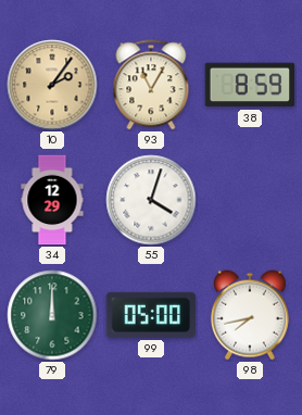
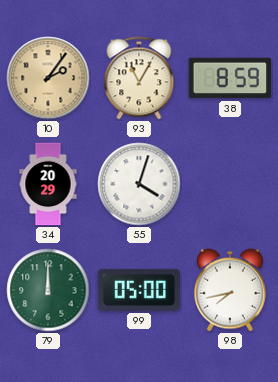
34: 12:29 -> 20:29
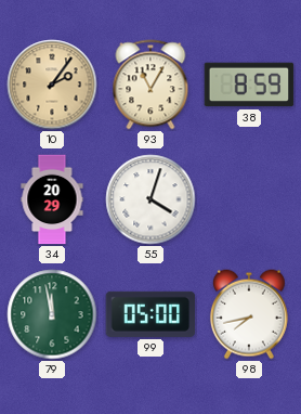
79: 12:00 -> 11:58
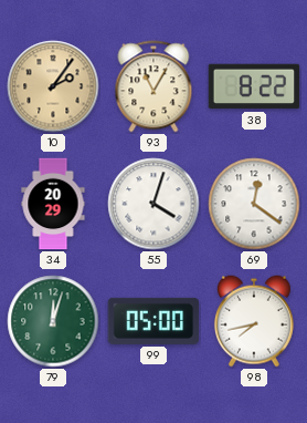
38: 8:59 -> 8:22
69: none -> 12:21
79: 11:58 -> 12:03
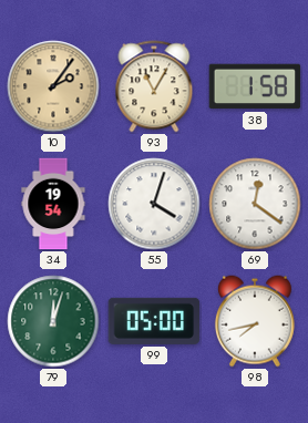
38: 8:22 -> 1:58
34: 20:29 -> 19:54
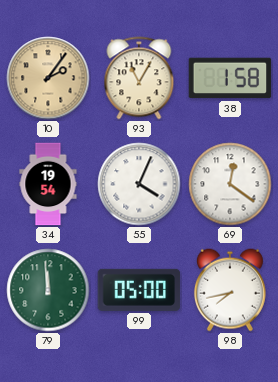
55: 4:03 -> 4:04
79: 12:03 -> 11:59
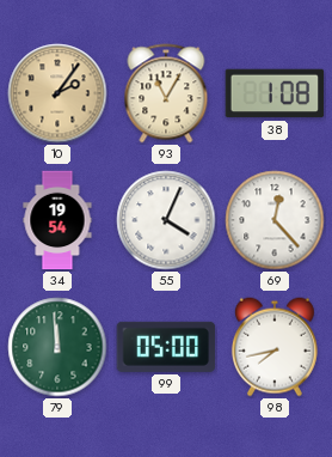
38: 1:58 -> 1:08
69: 12:21 -> 12:23
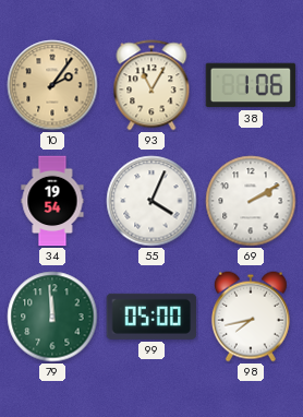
38: 1:08 -> 1:06
69: 12:23 -> 2:10
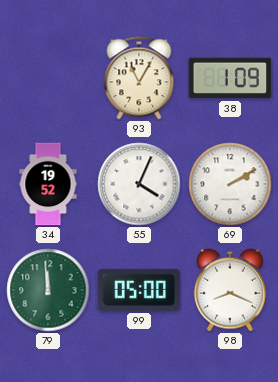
10: 2:06 -> none
38: 1:06 -> 1:09
34: 19:54 -> 19:52
98: 7:43 -> 8:19
